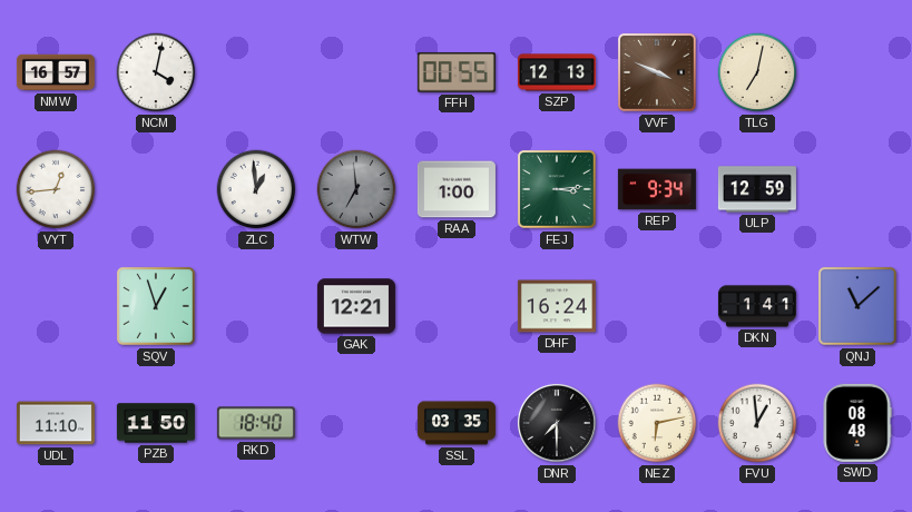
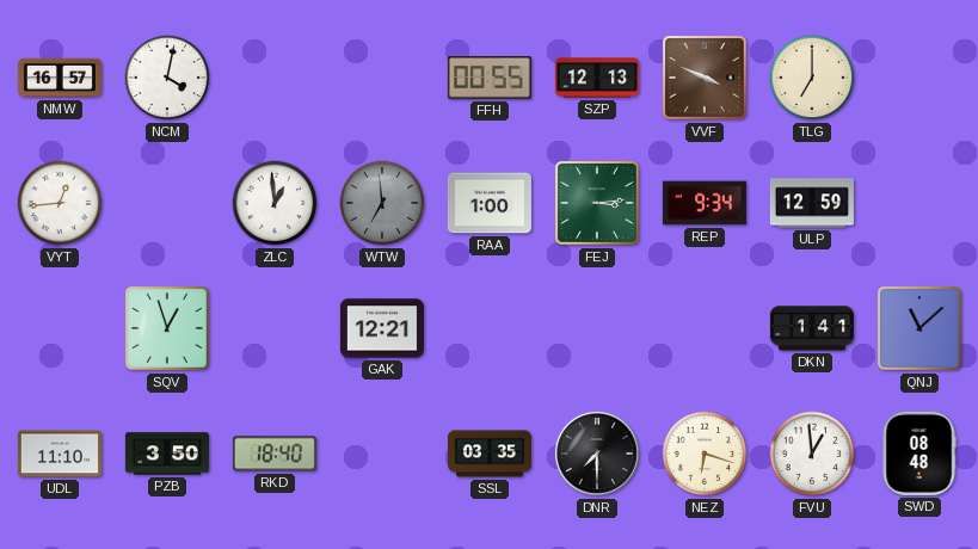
TLG: 7:02 -> 7:00
DHF: 16:24 -> none
PZB: 11:50 -> 3:50
NEZ: 6:13 -> 6:18
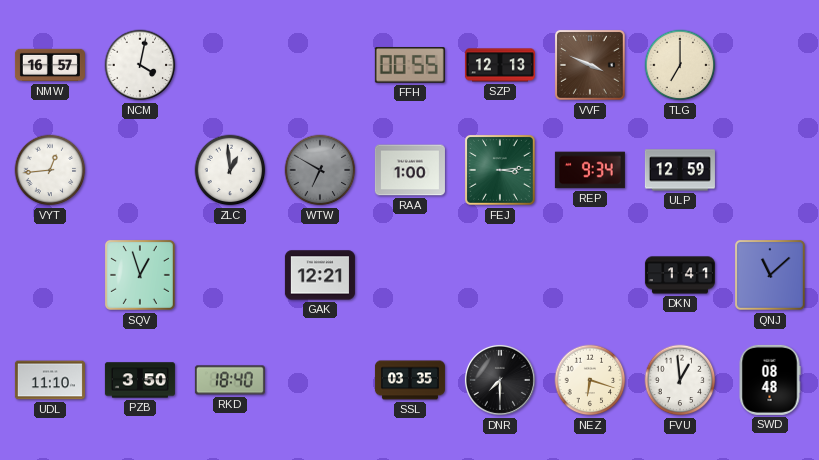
WTW: 6:59 -> 6:50
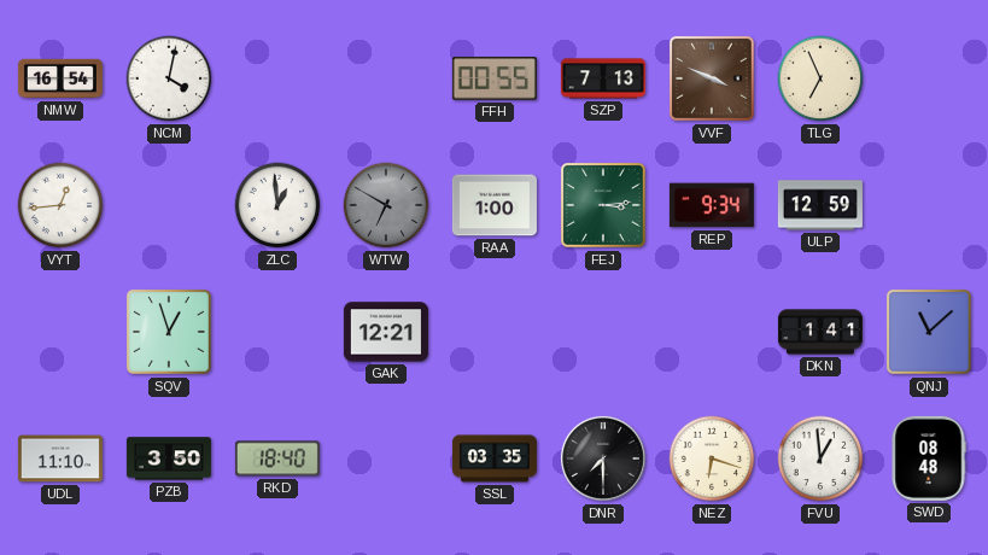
NMW: 16:57 -> 16:54
SZP: 12:13 -> 7:13
TLG: 7:00 -> 6:56
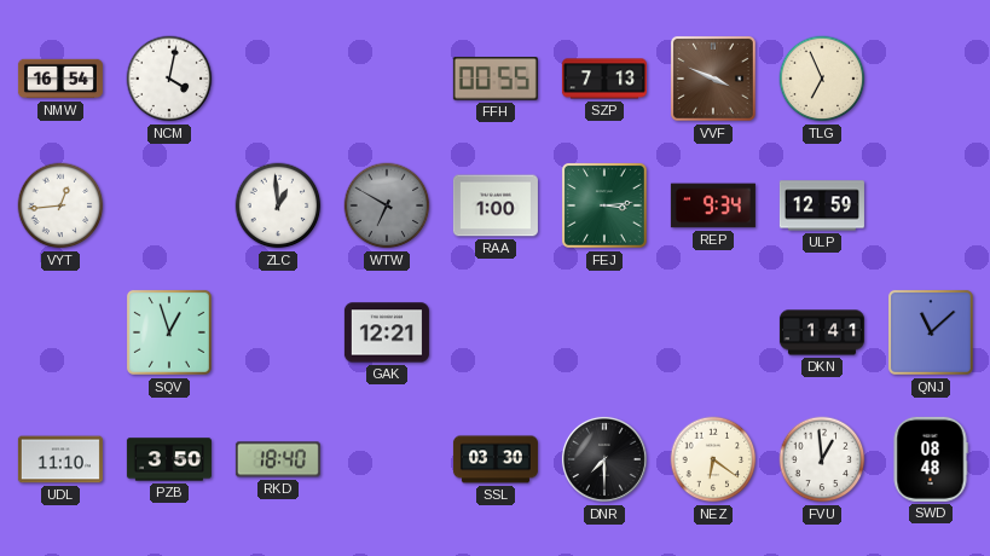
SSL: 03:35 -> 03:30
NEZ: 6:18 -> 6:21
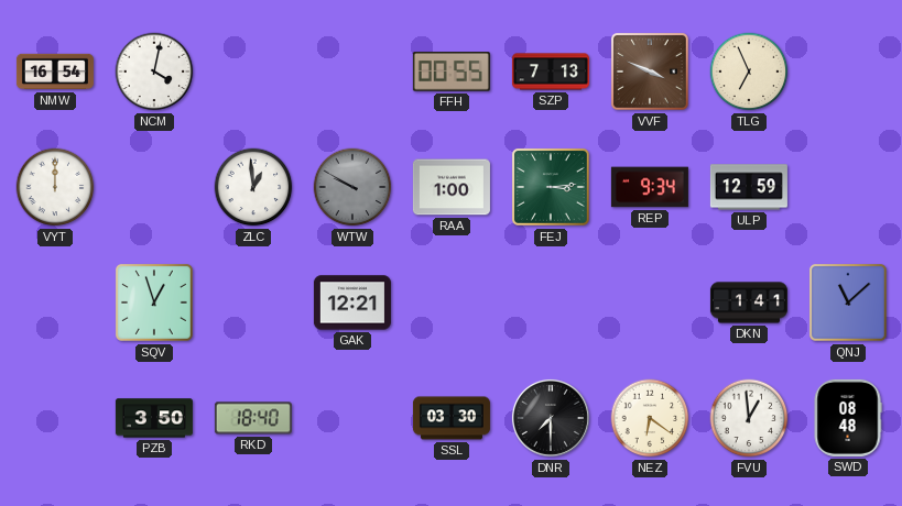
VYT: 12:44 -> 12:00
WTW: 6:50 -> 9:50
UDL: 11:10 -> none
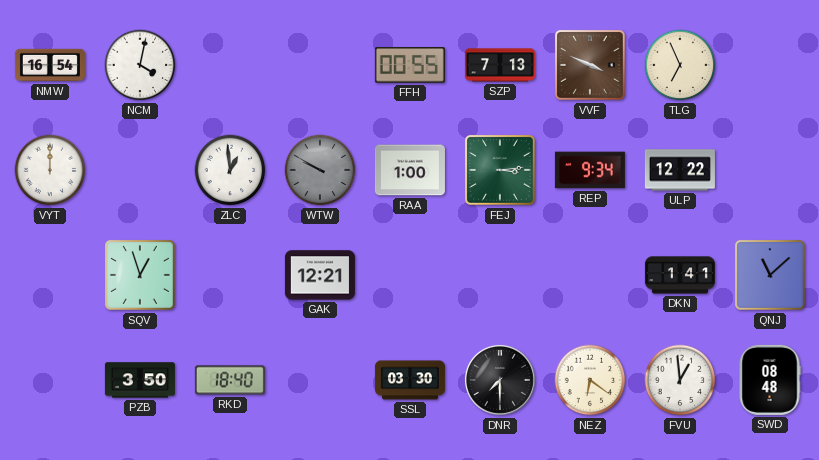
ULP: 12:59 -> 12:22
